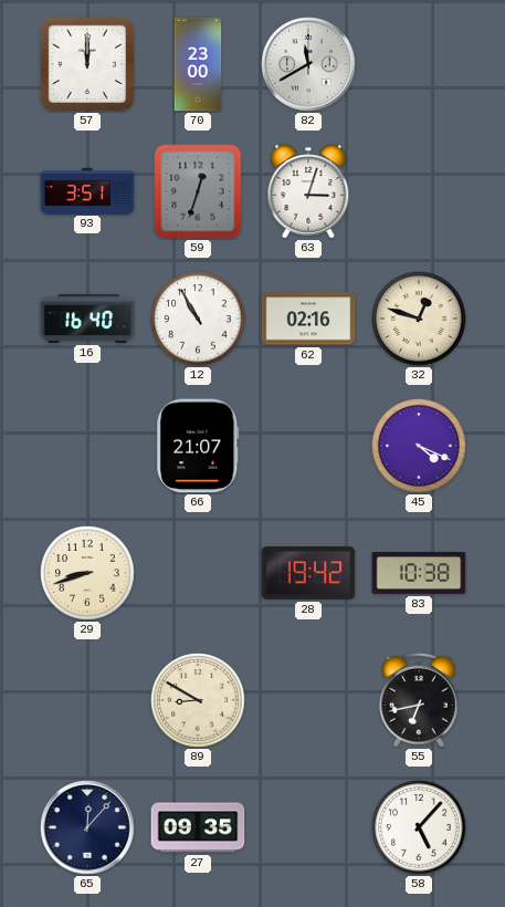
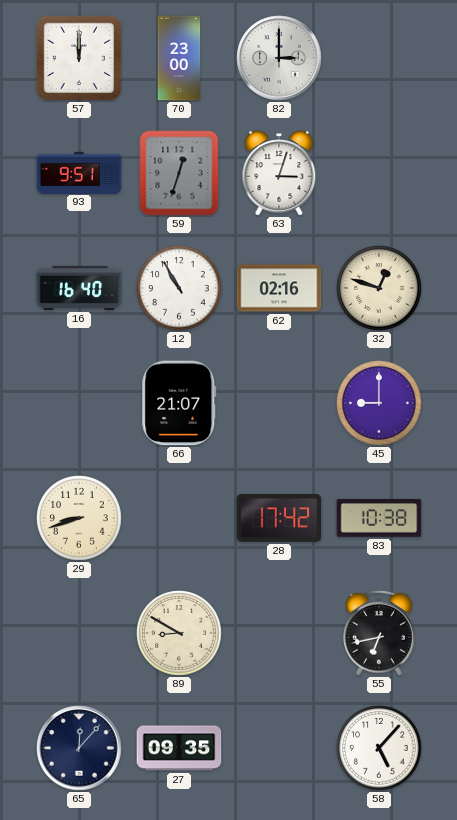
82: 11:40 -> 3:00
93: 3:51 -> 9:51
45: 4:19 -> 9:00
28: 19:42 -> 17:42
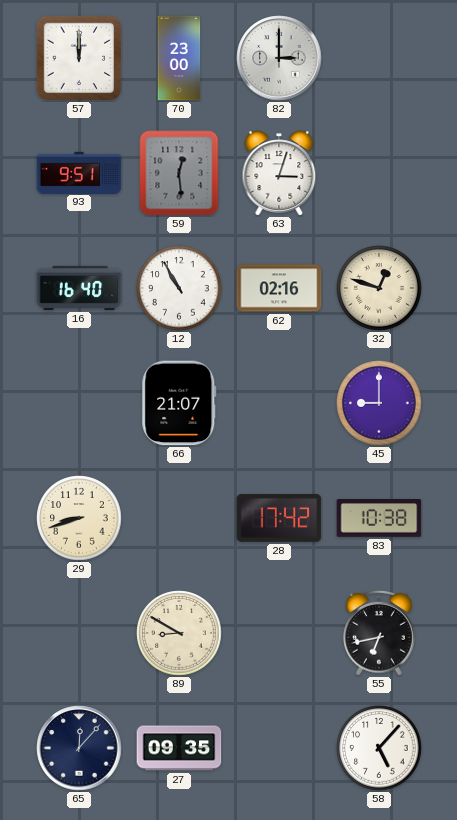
59: 12:33 -> 12:29
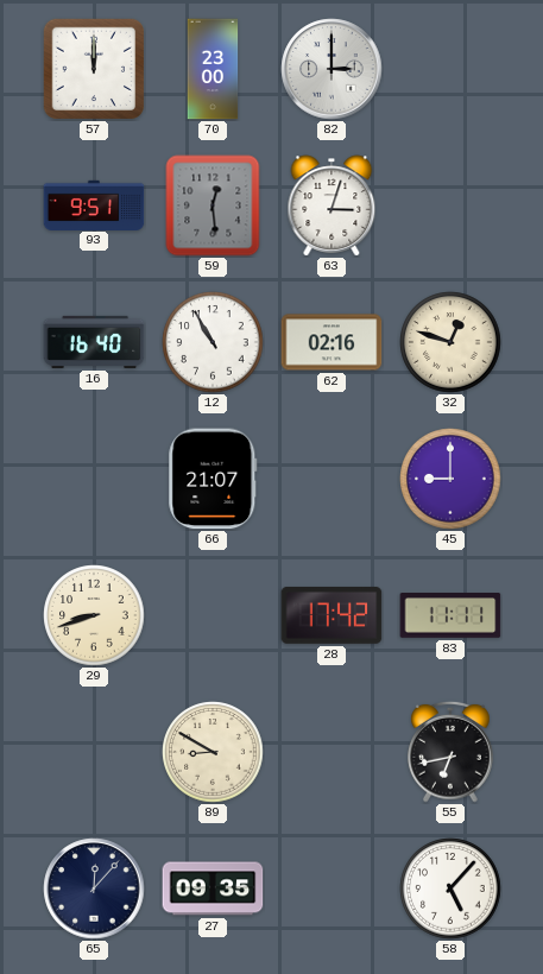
83: 10:38 -> 11:11
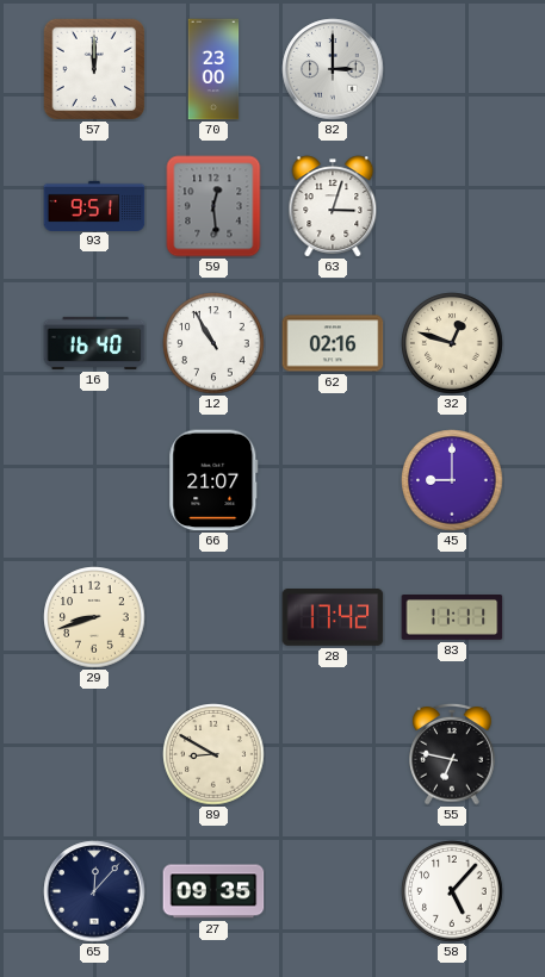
55: 6:43 -> 6:47
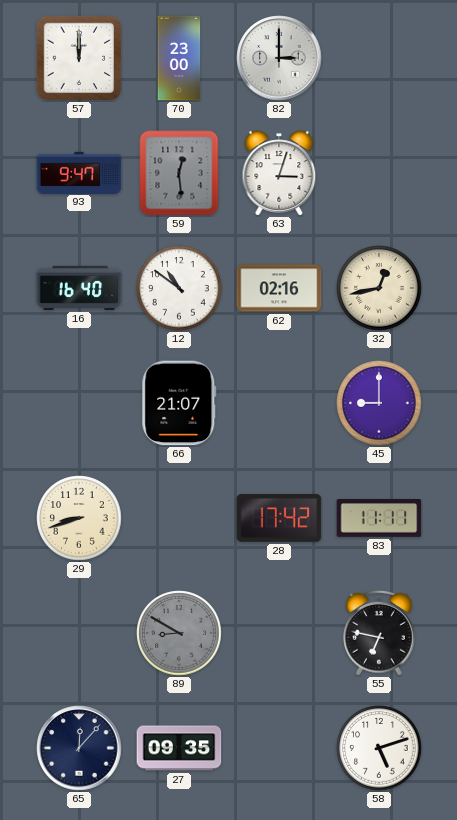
93: 9:51 -> 9:47
12: 10:55 -> 10:51
32: 12:48 -> 12:43
89 dial: cream -> grey
58: 5:07 -> 5:12
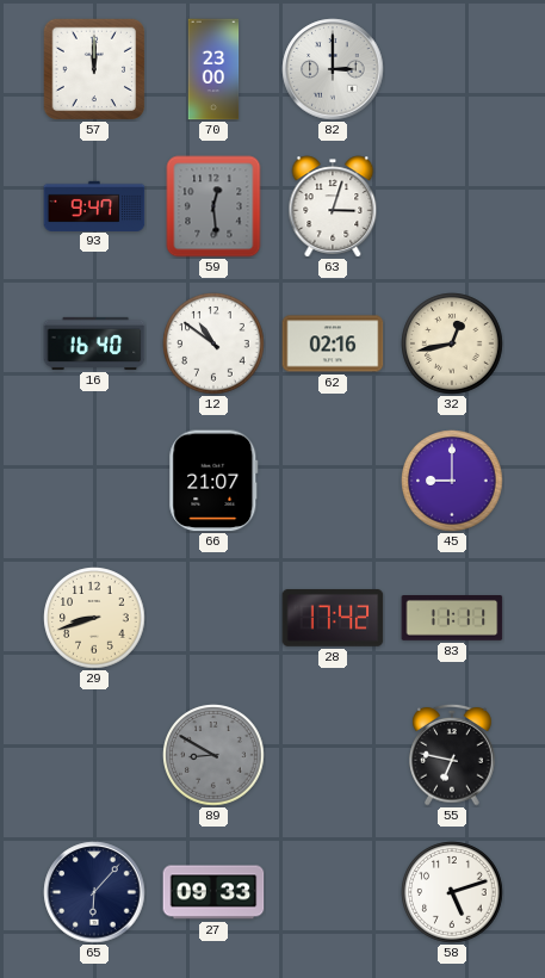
65: 12:07 -> 6:07
27: 09:35 -> 09:33
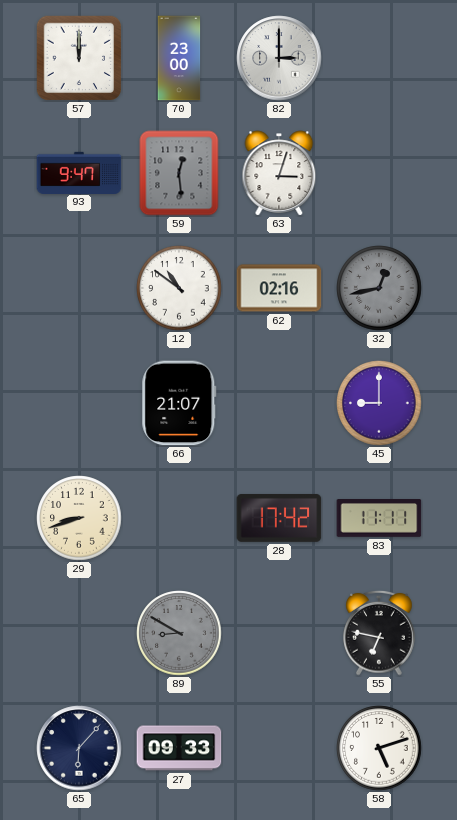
16: 16:40 -> none
32 dial: cream -> grey
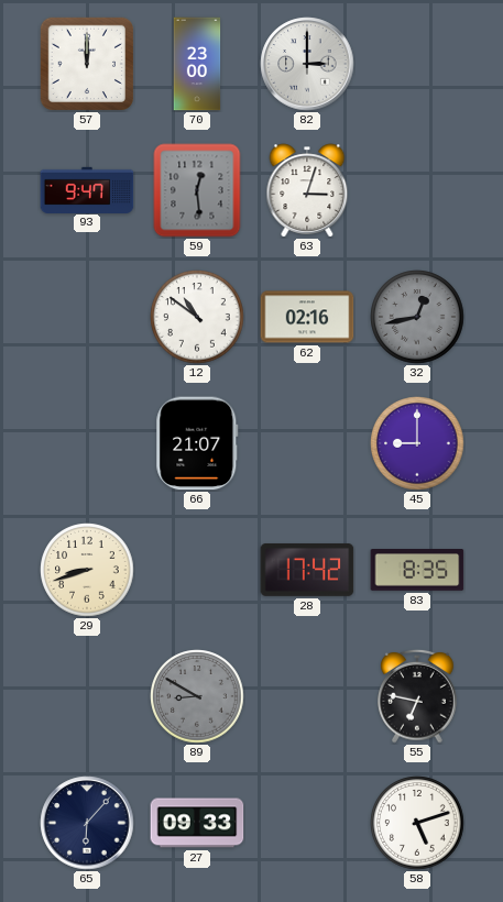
83: 11:11 -> 8:35
